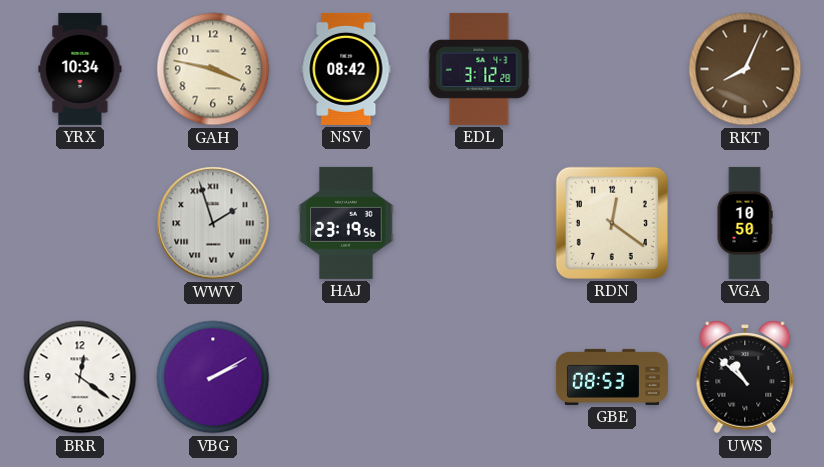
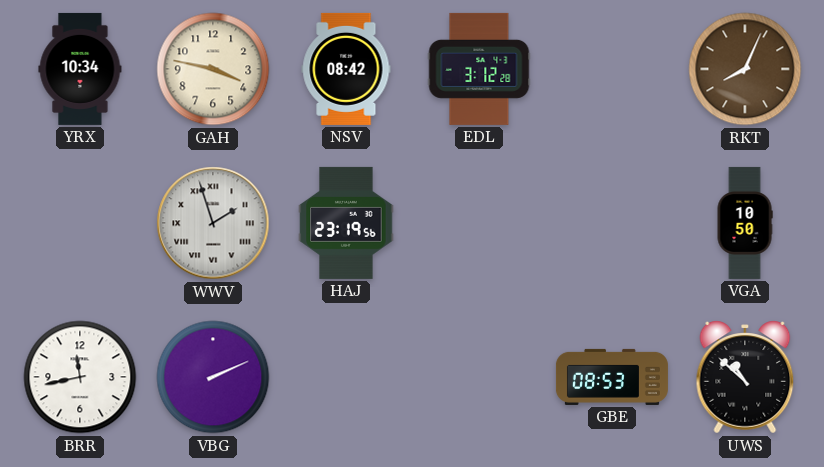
RDN: 12:21 -> none
BRR: 12:21 -> 11:43
VBG: 2:10 -> 2:11
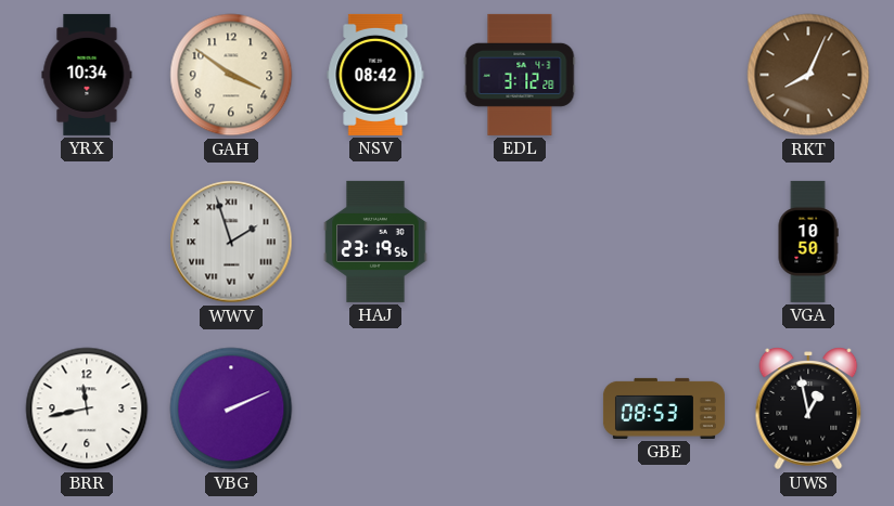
GAH: 3:47 -> 3:51
UWS: 10:52 -> 12:58
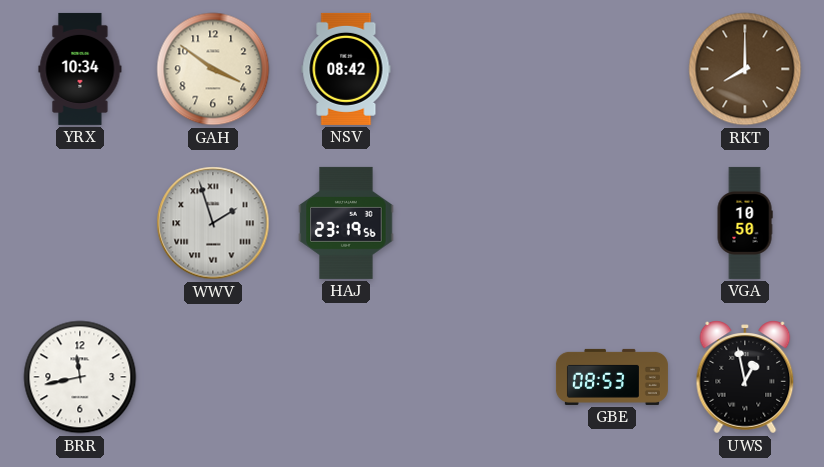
EDL: 3:12 -> none
RKT: 8:04 -> 8:00
VBG: 2:11 -> none
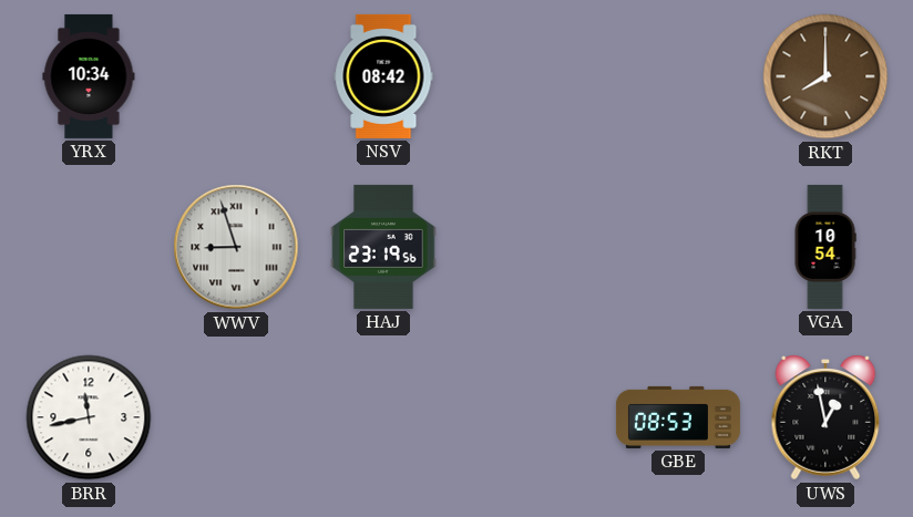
GAH: 3:51 -> none
WWV: 1:57 -> 8:57
VGA: 10:50 -> 10:54
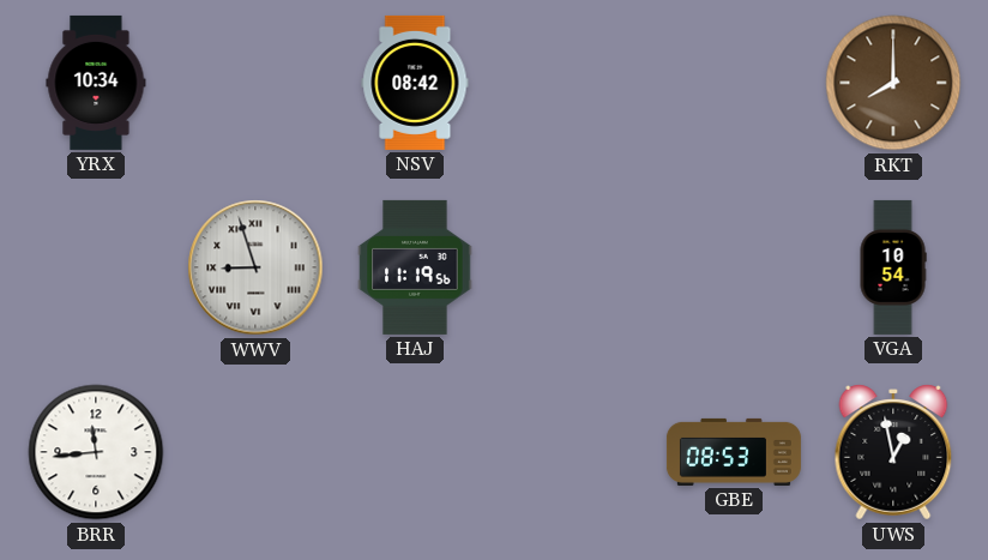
HAJ: 23:19 -> 11:19
BRR: 11:43 -> 11:44
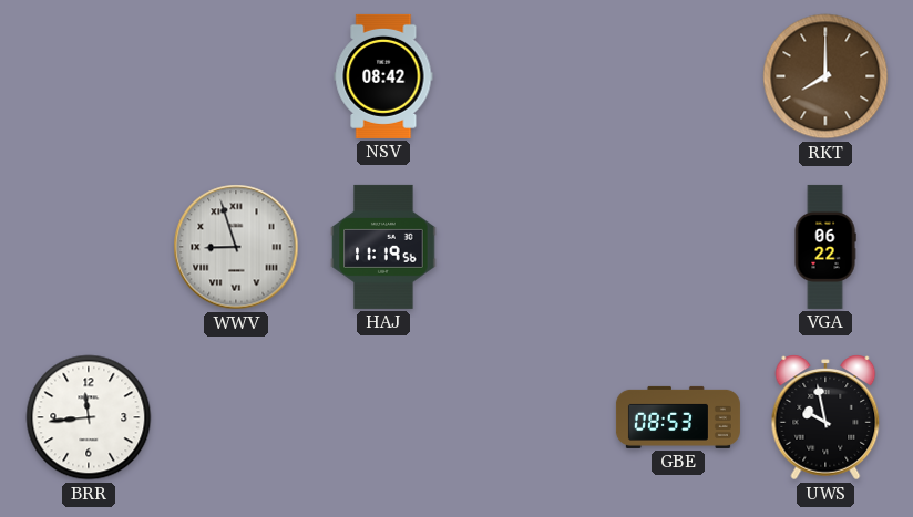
YRX: 10:34 -> none
VGA: 10:54 -> 06:22
UWS: 12:58 -> 9:58
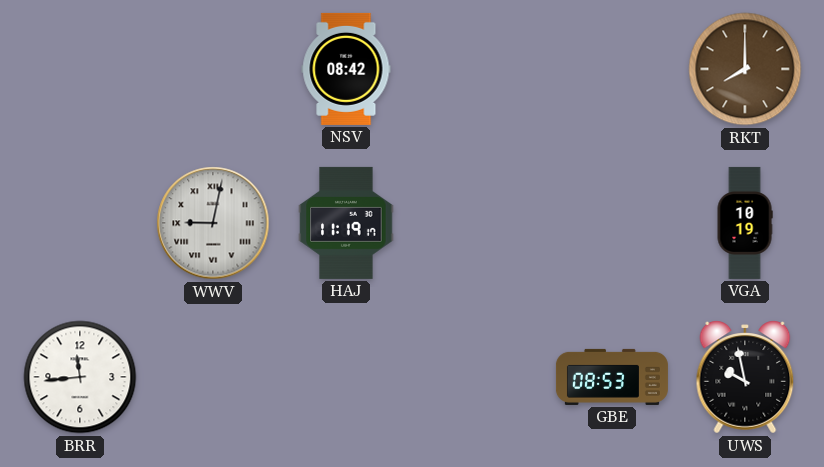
WWV: 8:57 -> 9:02
HAJ: 11:19:56 -> 11:19:17
VGA: 06:22 -> 10:19
